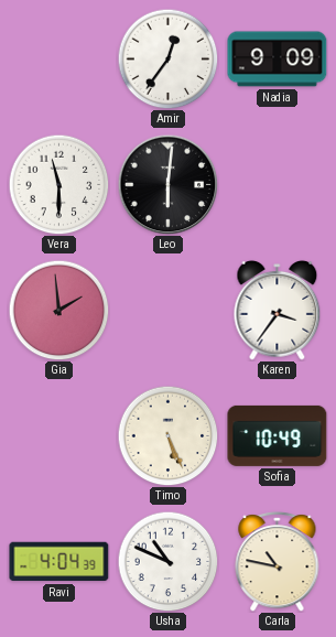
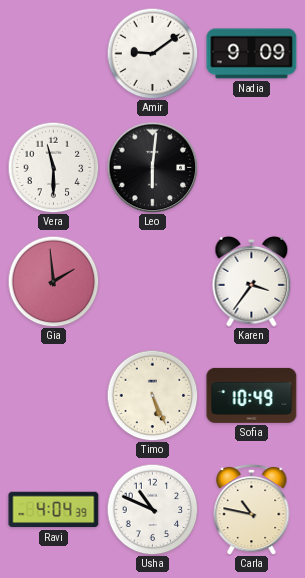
Amir: 12:36 -> 9:09
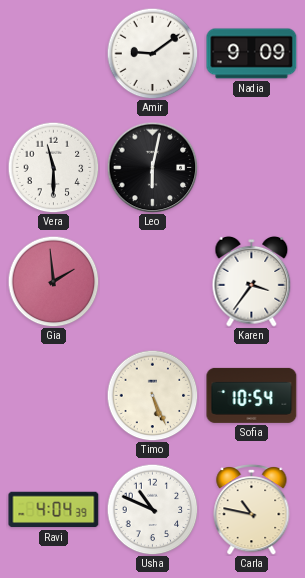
Leo: 6:01 -> 6:02
Sofia: 10:49 -> 10:54
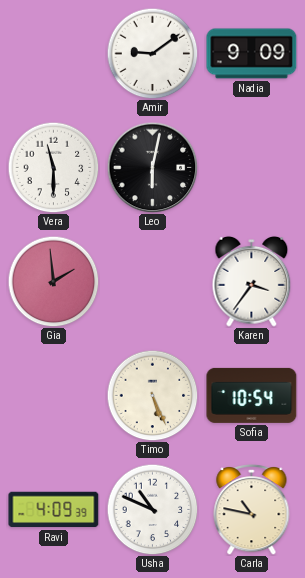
Ravi: 4:04 -> 4:09
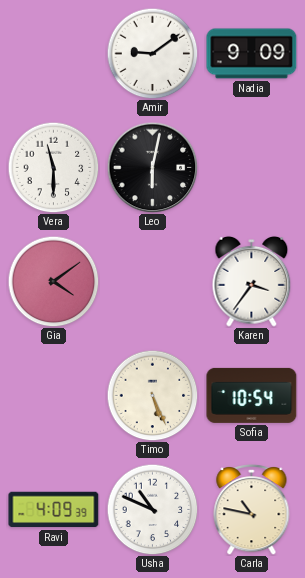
Gia: 1:59 -> 4:09
